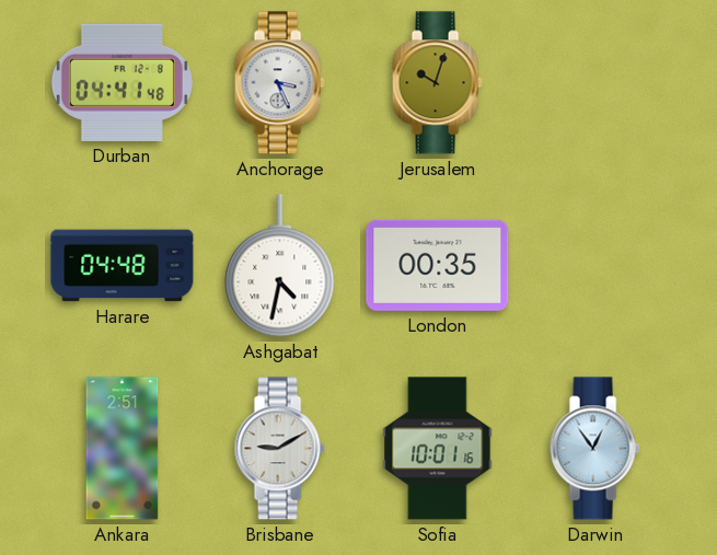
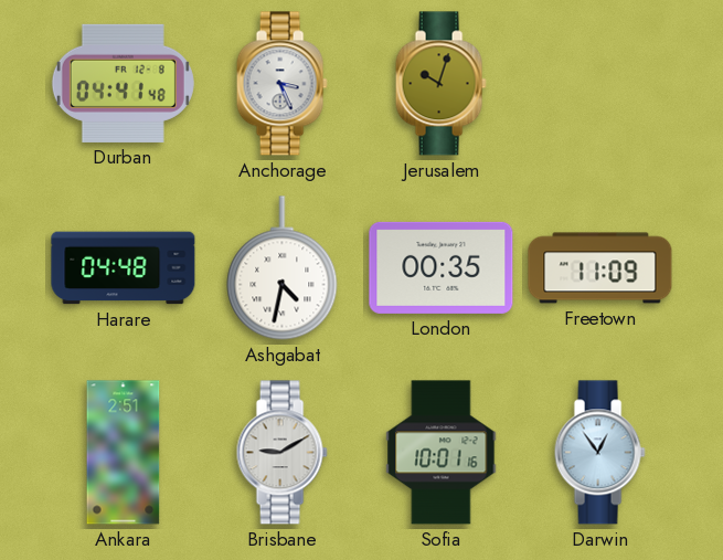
Freetown: none -> 11:09
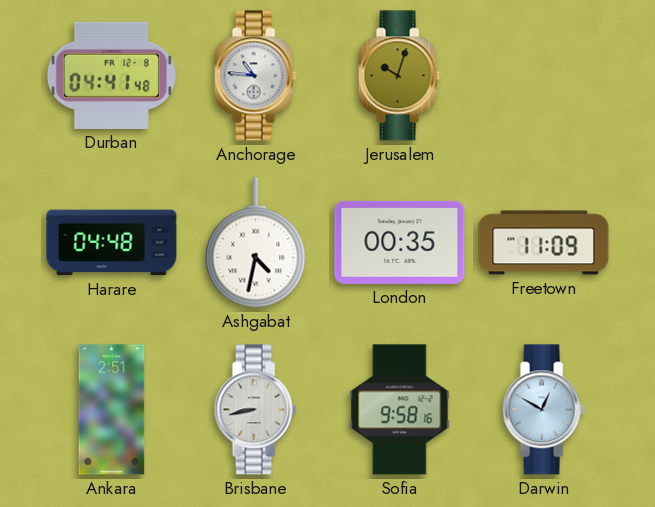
Anchorage: 3:26 -> 10:46
Brisbane: 9:10 -> 8:43
Sofia: 10:01 -> 9:58
Darwin: 12:54 -> 12:50
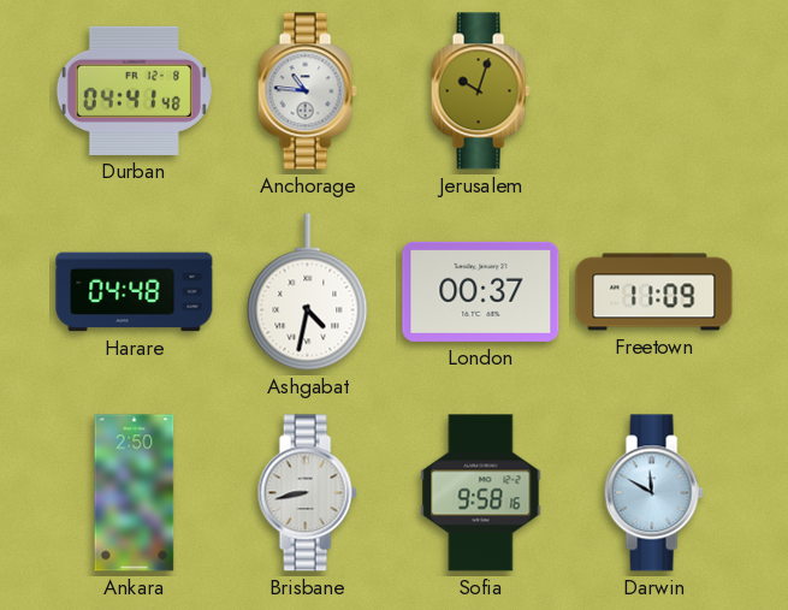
London: 00:35 -> 00:37
Ankara: 2:51 -> 2:50
Darwin: 12:50 -> 11:50
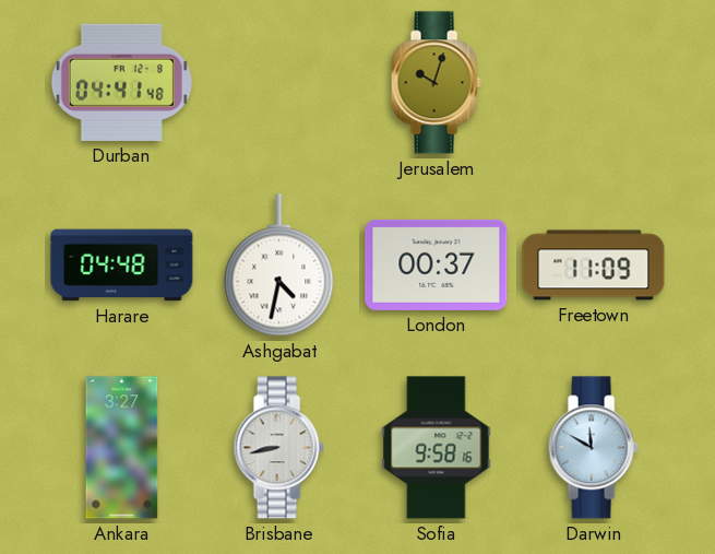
Anchorage: 10:46 -> none
Ankara: 2:50 -> 3:27
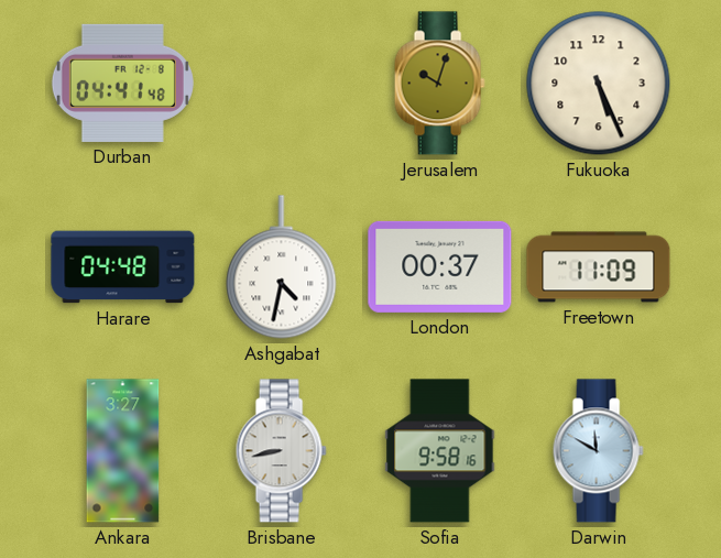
Fukuoka: none -> 5:26
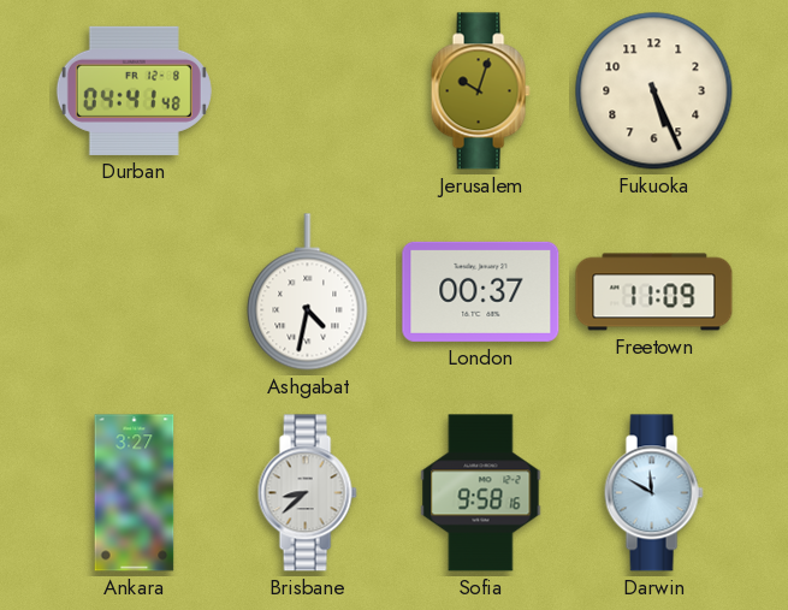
Harare: 04:48 -> none
Brisbane: 8:43 -> 8:38
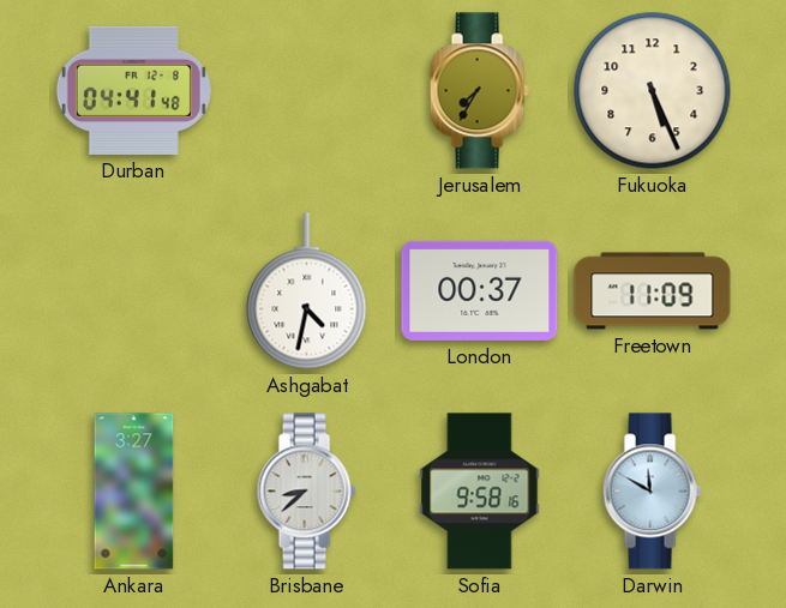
Jerusalem: 10:03 -> 7:35
